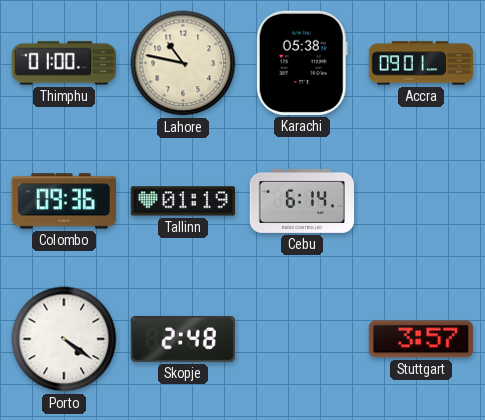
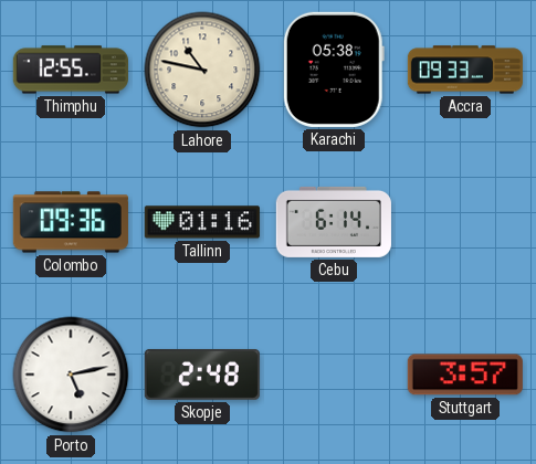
Thimphu: 01:00 -> 12:55
Accra: 09:01 -> 09:33
Tallinn: 01:19 -> 01:16
Porto: 4:21 -> 5:13
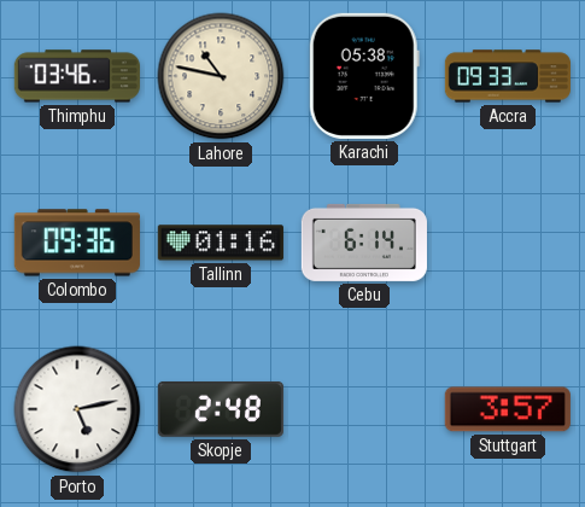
Thimphu: 12:55 -> 03:46
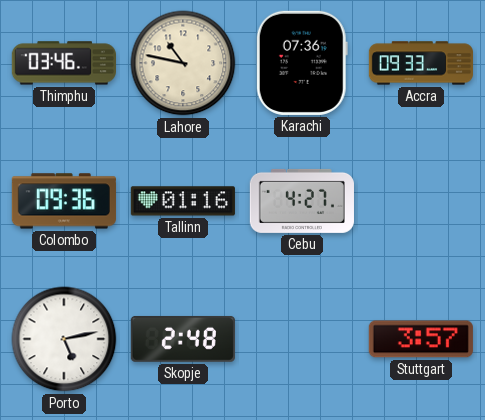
Karachi: 05:38 -> 07:36
Cebu: 6:14 -> 4:27
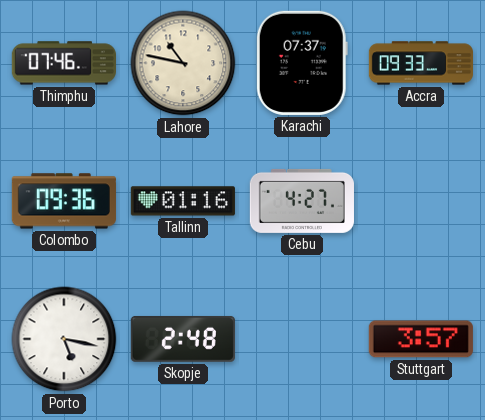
Thimphu: 03:46 -> 07:46
Karachi: 07:36 -> 07:37
Porto: 5:13 -> 5:17
